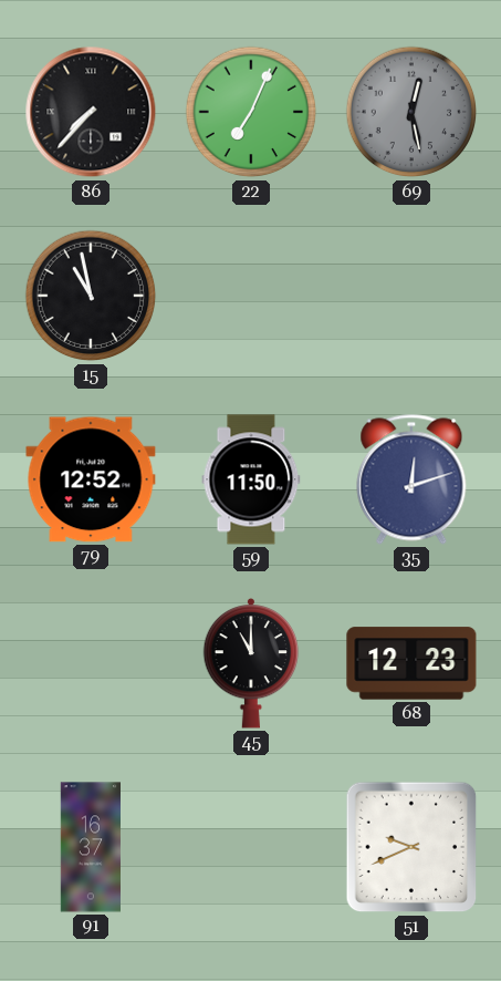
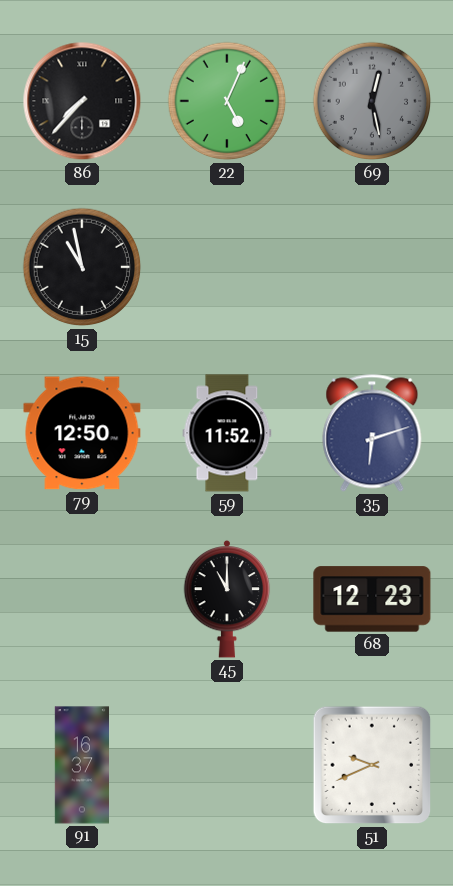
22: 7:04 -> 5:04
79: 12:52 -> 12:50
59: 11:50 -> 11:52
35: 12:12 -> 6:12
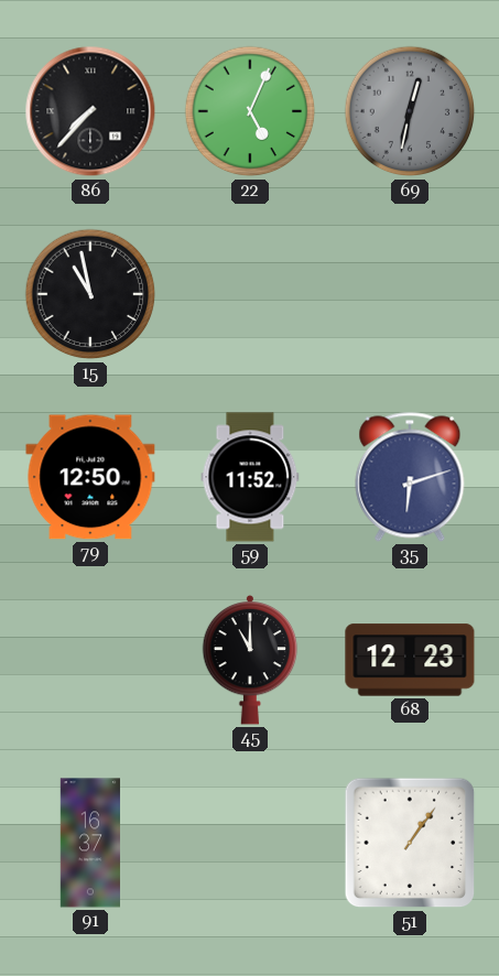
69: 12:28 -> 12:32
51: 9:41 -> 1:06
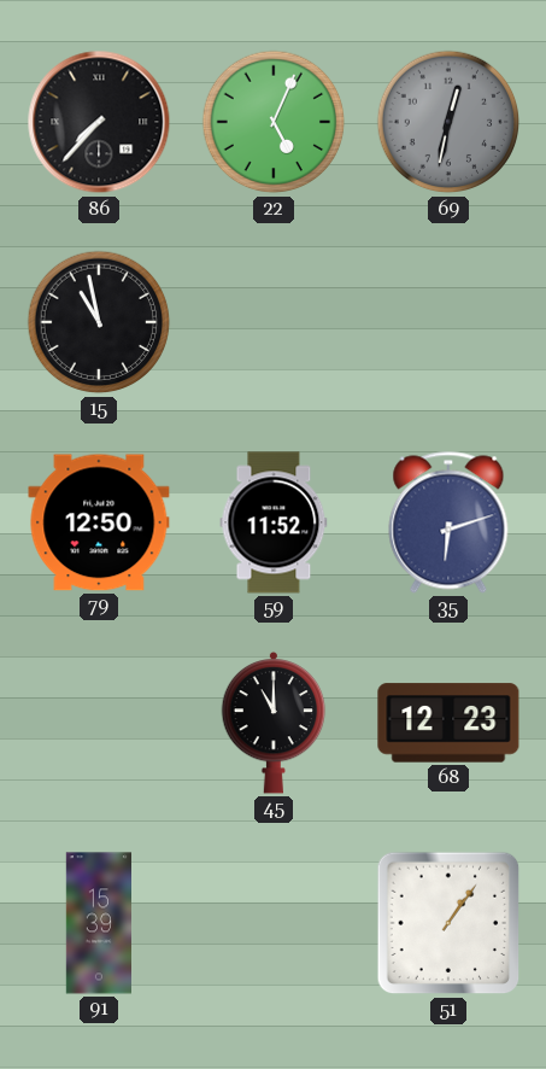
91: 16:37 -> 15:39
